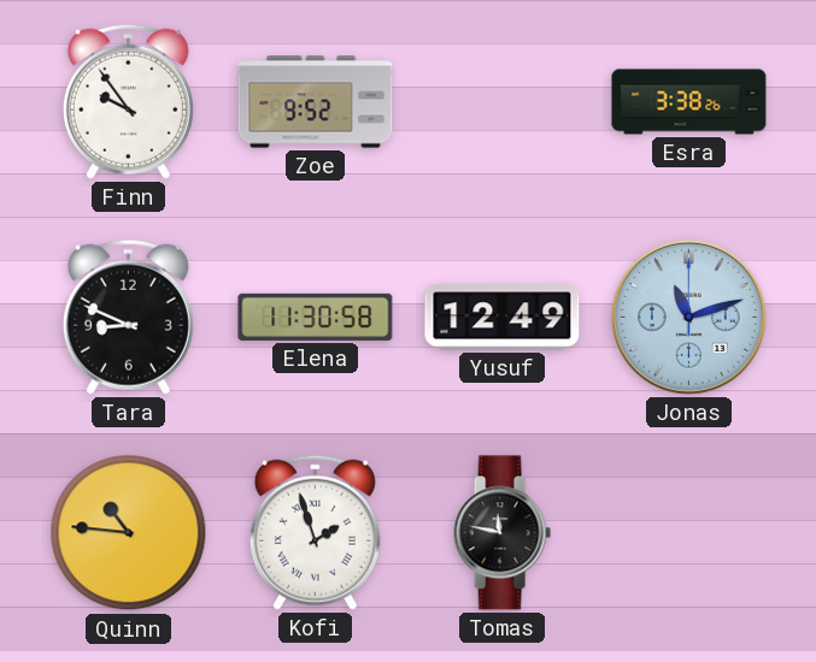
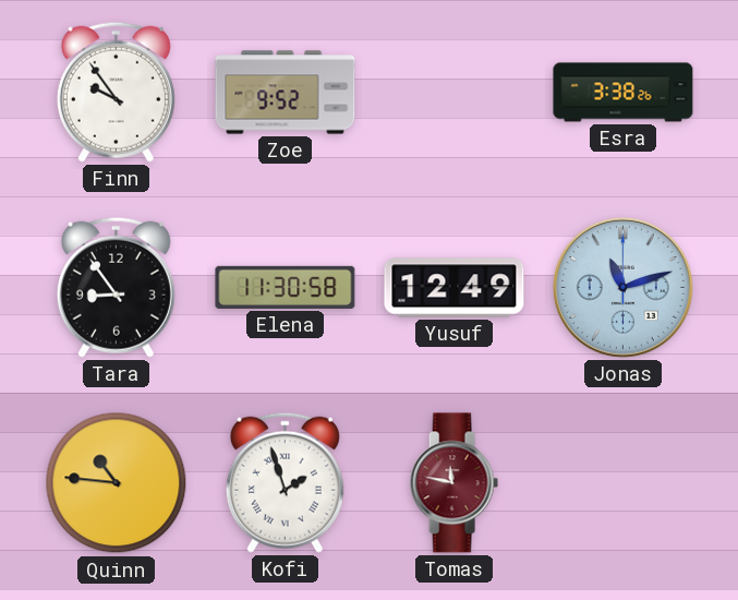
Tara: 8:49 -> 8:54
Tomas dial: black -> burgundy
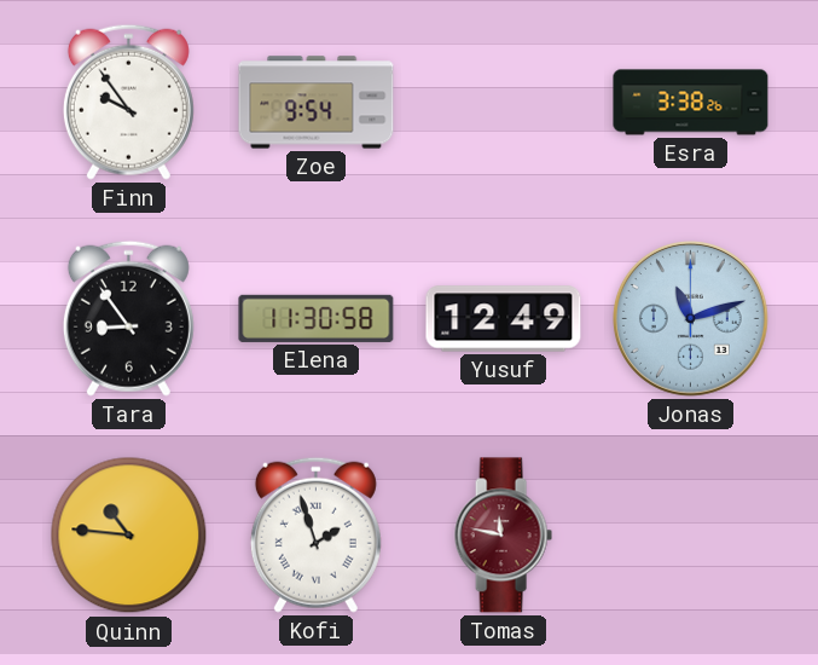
Zoe: 9:52 -> 9:54
